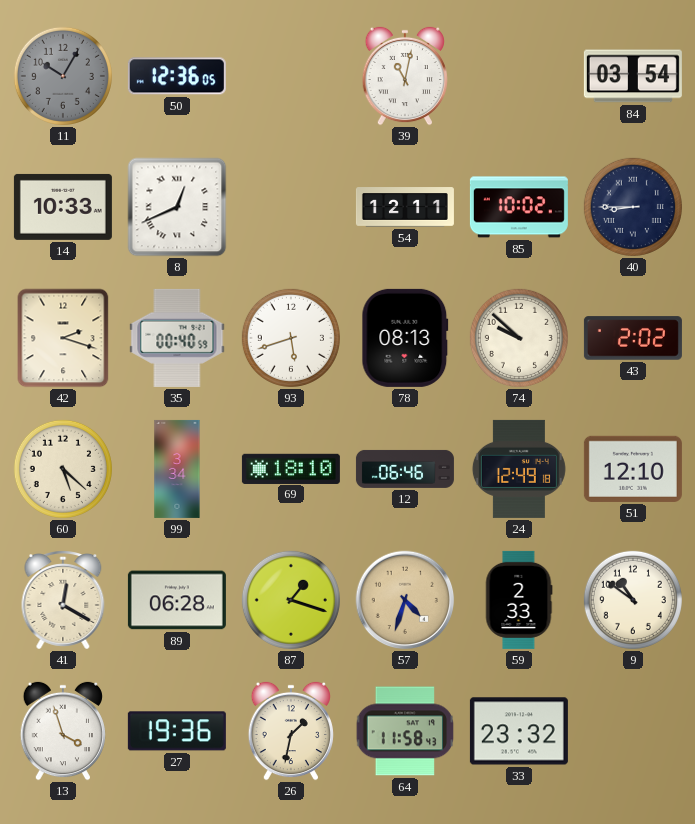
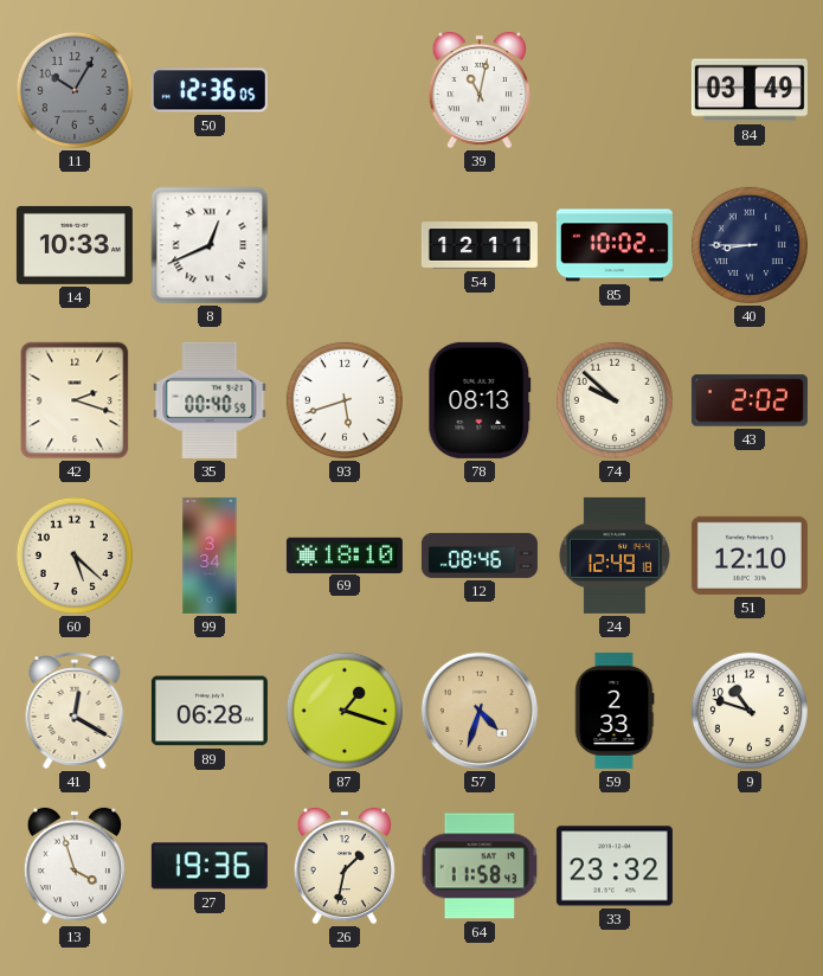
84: 03:54 -> 03:49
12: 06:46 -> 08:46
9: 10:51 -> 10:48
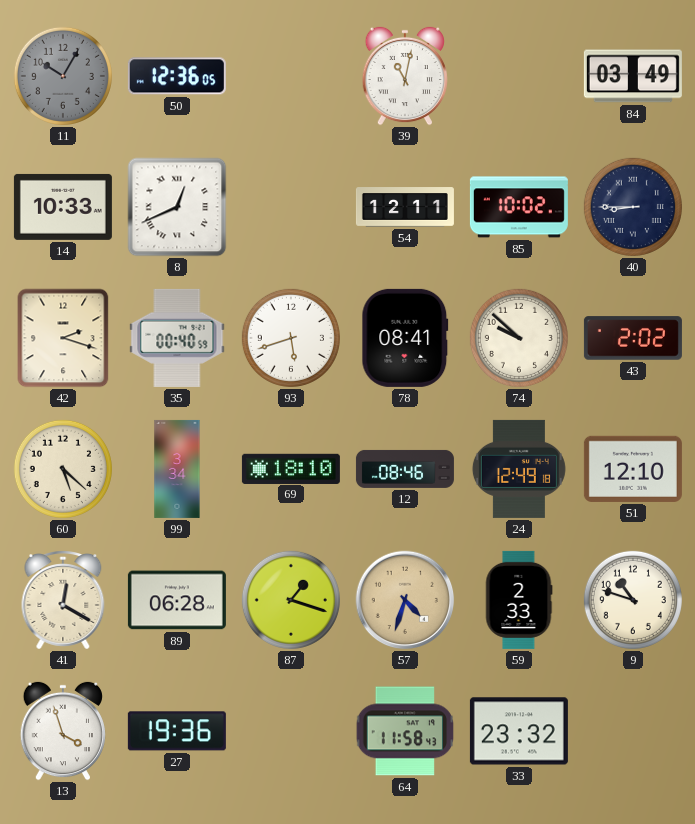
78: 08:13 -> 08:41
26: 1:32 -> none
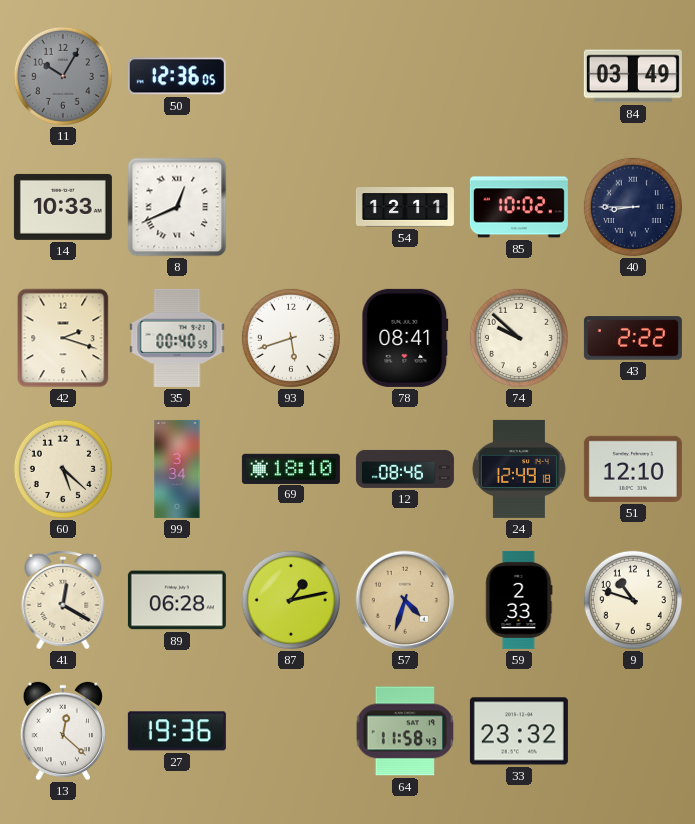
39: 11:02 -> none
43: 2:02 -> 2:22
87: 1:18 -> 1:13
13: 3:57 -> 12:22
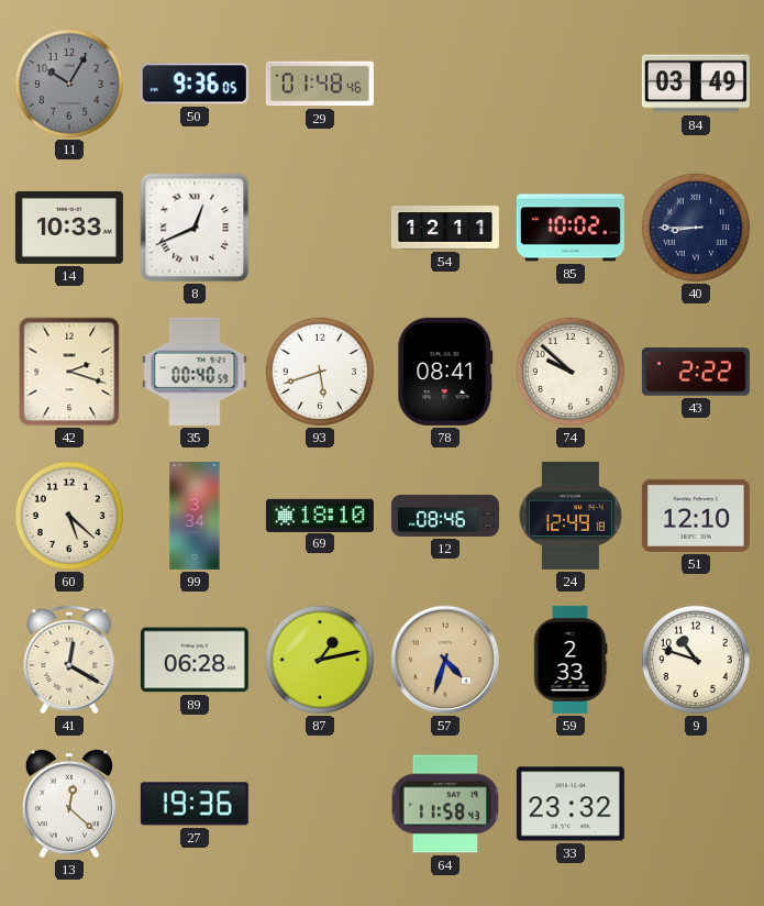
50: 12:36 -> 9:36
29: none -> 01:48
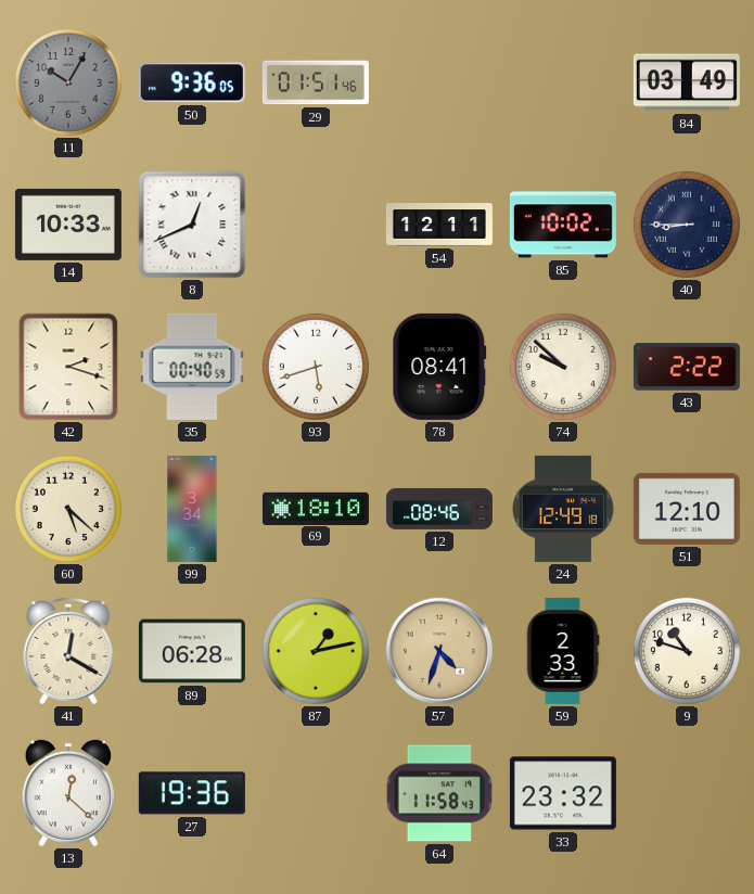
29: 01:48 -> 01:51
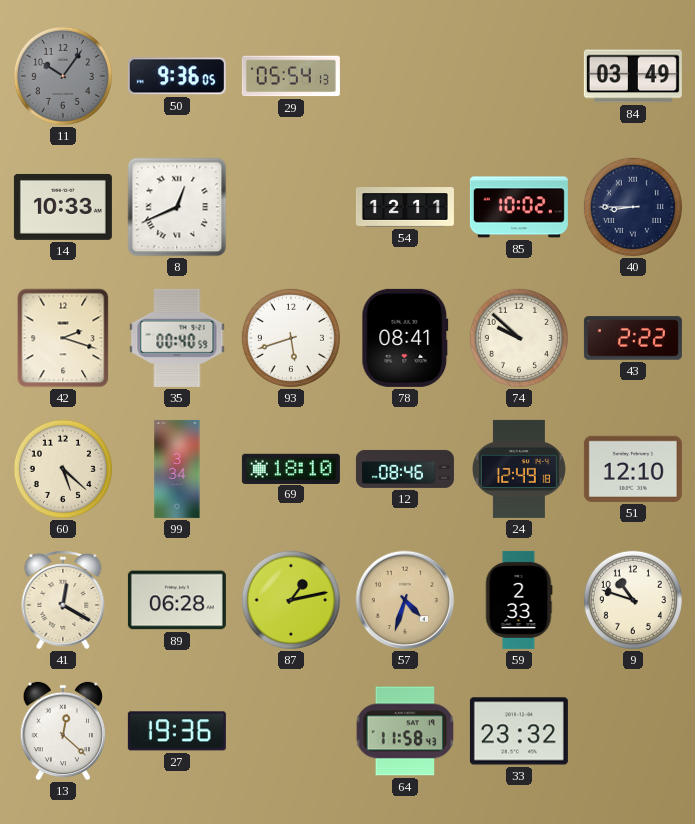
11: 10:05 -> 10:06
29: 01:51 -> 05:54
